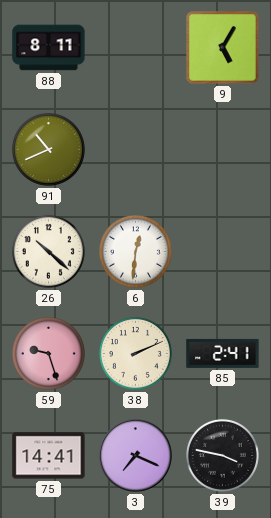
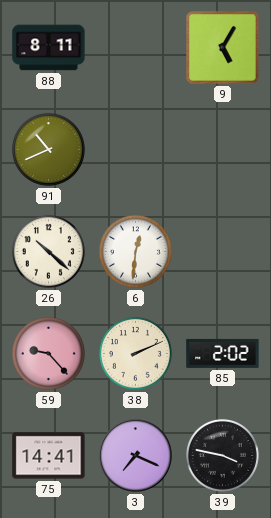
59: 9:27 -> 9:23
85: 2:41 -> 2:02
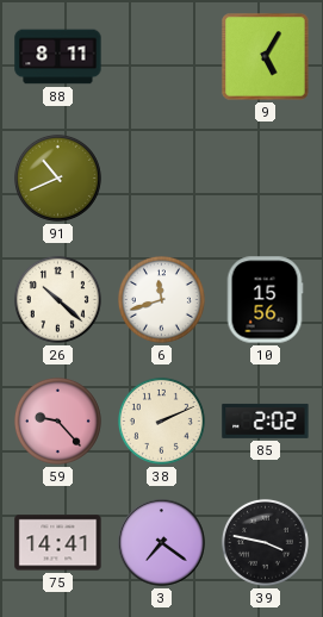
6: 12:31 -> 11:42
10: none -> 15:56
3: 7:19 -> 7:21
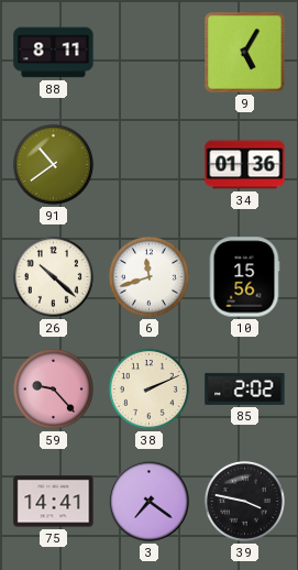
91: 10:41 -> 10:39
34: none -> 01:36
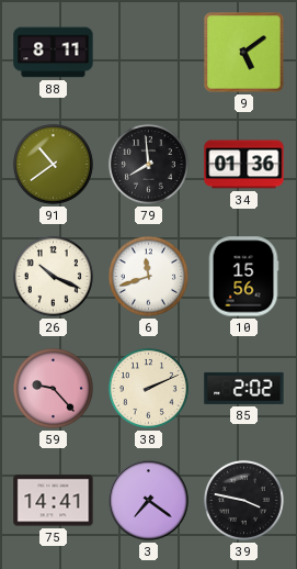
9: 5:05 -> 5:09
79: none -> 7:59
26: 10:22 -> 10:19
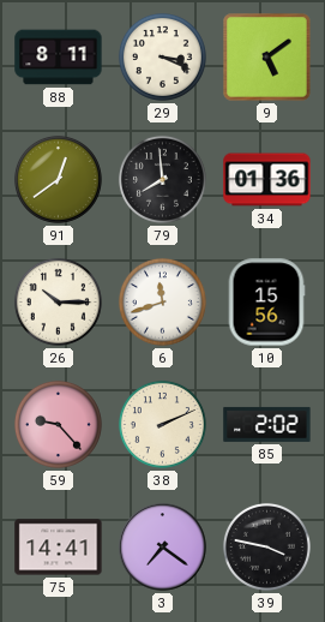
29: none -> 3:19
91: 10:39 -> 12:39
26: 10:19 -> 10:15
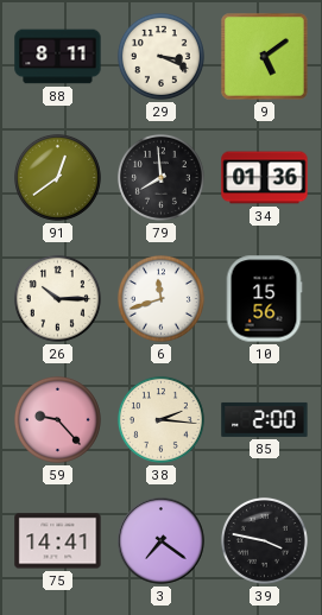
38: 2:11 -> 2:16
85: 2:02 -> 2:00
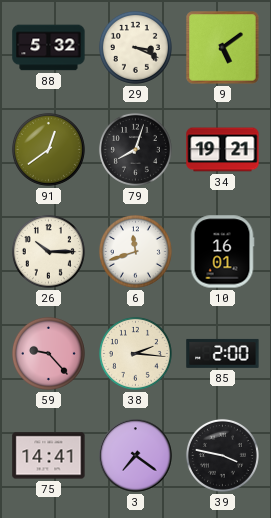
88: 8:11 -> 5:32
79: 7:59 -> 8:03
34: 01:36 -> 19:21
10: 15:56 -> 16:01
